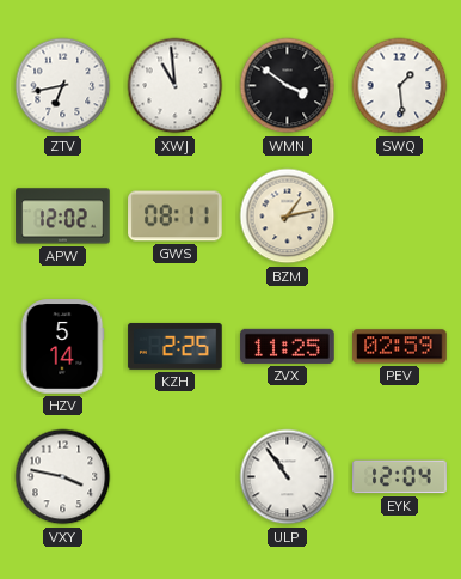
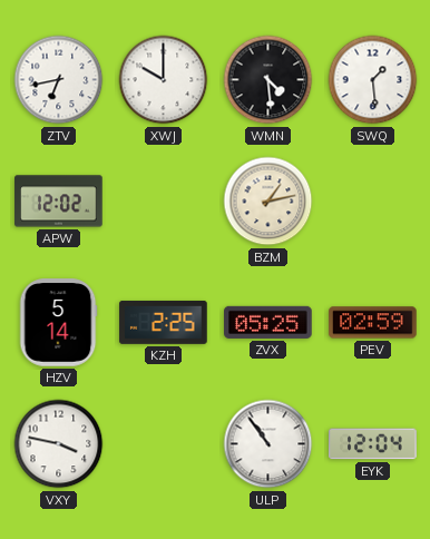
XWJ: 10:59 -> 10:00
WMN: 3:51 -> 4:29
GWS: 08:11 -> none
ZVX: 11:25 -> 05:25
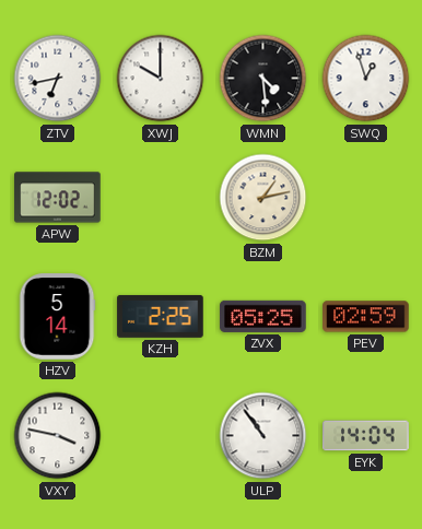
SWQ: 1:29 -> 12:57
EYK: 12:04 -> 14:04
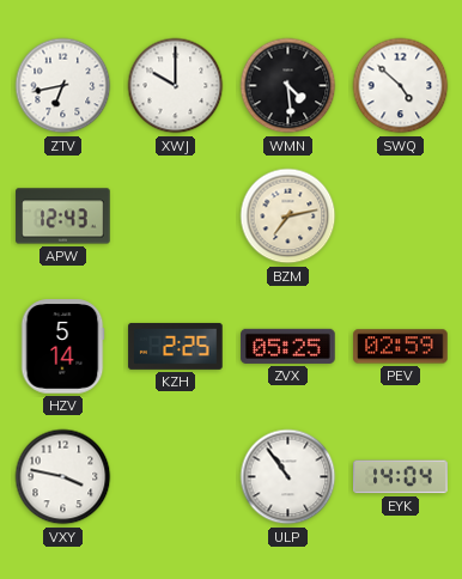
SWQ: 12:57 -> 4:52
APW: 12:02 -> 12:43
BZM: 1:13 -> 7:13
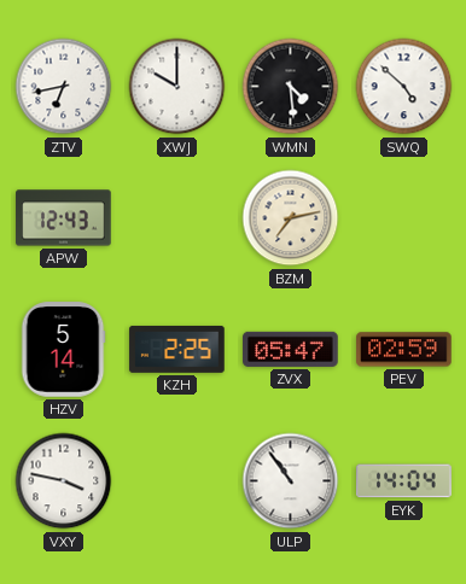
ZVX: 05:25 -> 05:47
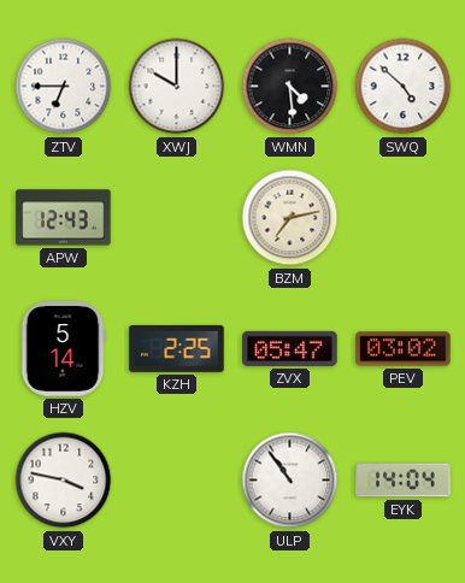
ZTV: 6:43 -> 6:45
PEV: 02:59 -> 03:02
